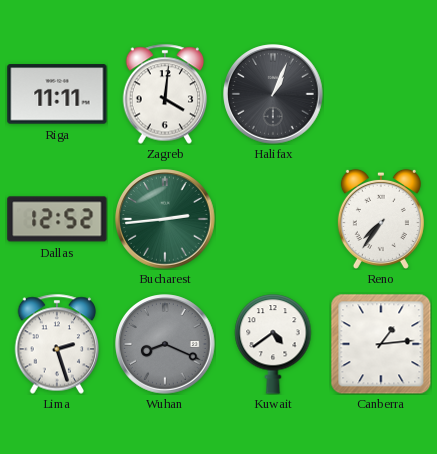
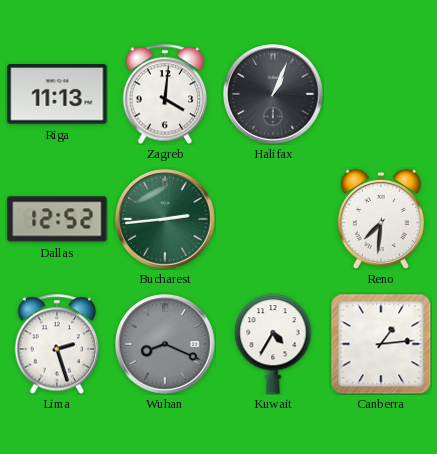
Riga: 11:11 -> 11:13
Reno: 7:36 -> 7:31
Kuwait: 4:39 -> 4:35
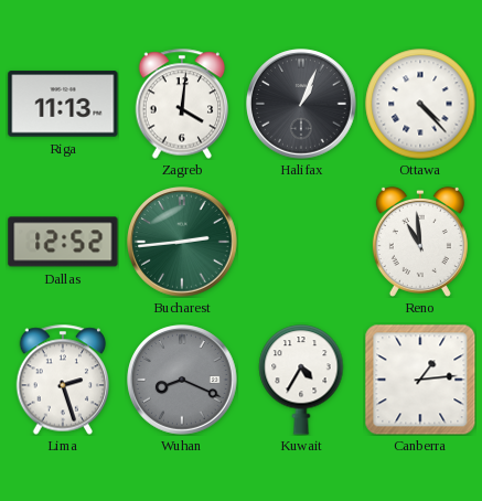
Ottawa: none -> 4:23
Reno: 7:31 -> 10:59
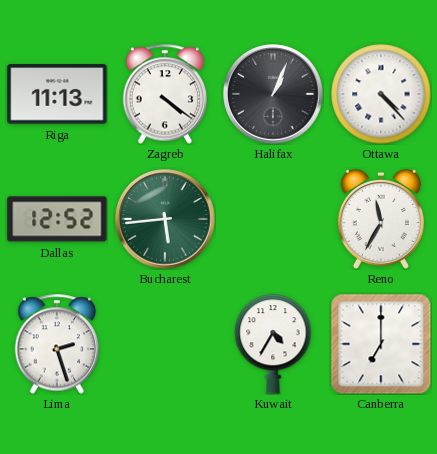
Zagreb: 4:01 -> 4:21
Bucharest: 2:44 -> 5:44
Reno: 10:59 -> 11:35
Wuhan: 8:19 -> none
Canberra: 1:14 -> 7:00
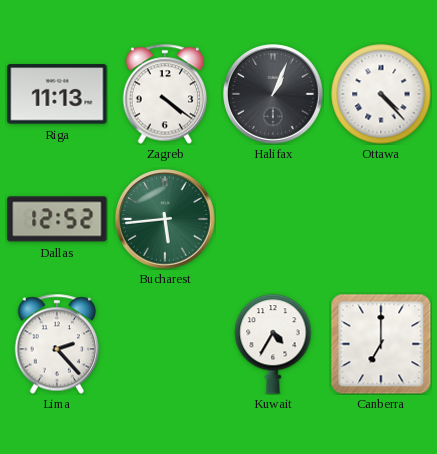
Reno: 11:35 -> none
Lima: 2:27 -> 2:23
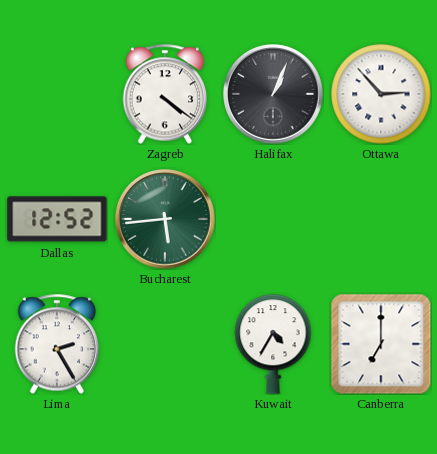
Riga: 11:13 -> none
Ottawa: 4:23 -> 2:53
Lima: 2:23 -> 2:25
